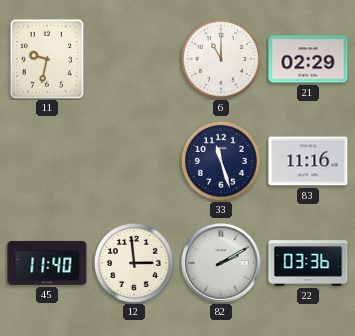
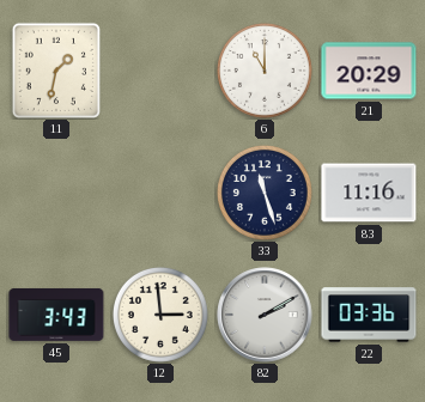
11: 9:32 -> 1:32
21: 02:29 -> 20:29
45: 11:40 -> 3:43
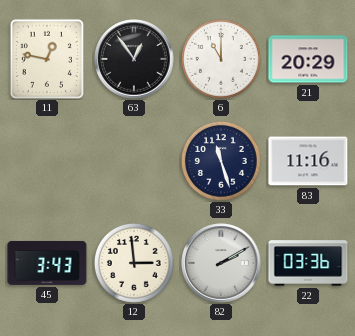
11: 1:32 -> 12:47
63: none -> 12:54
